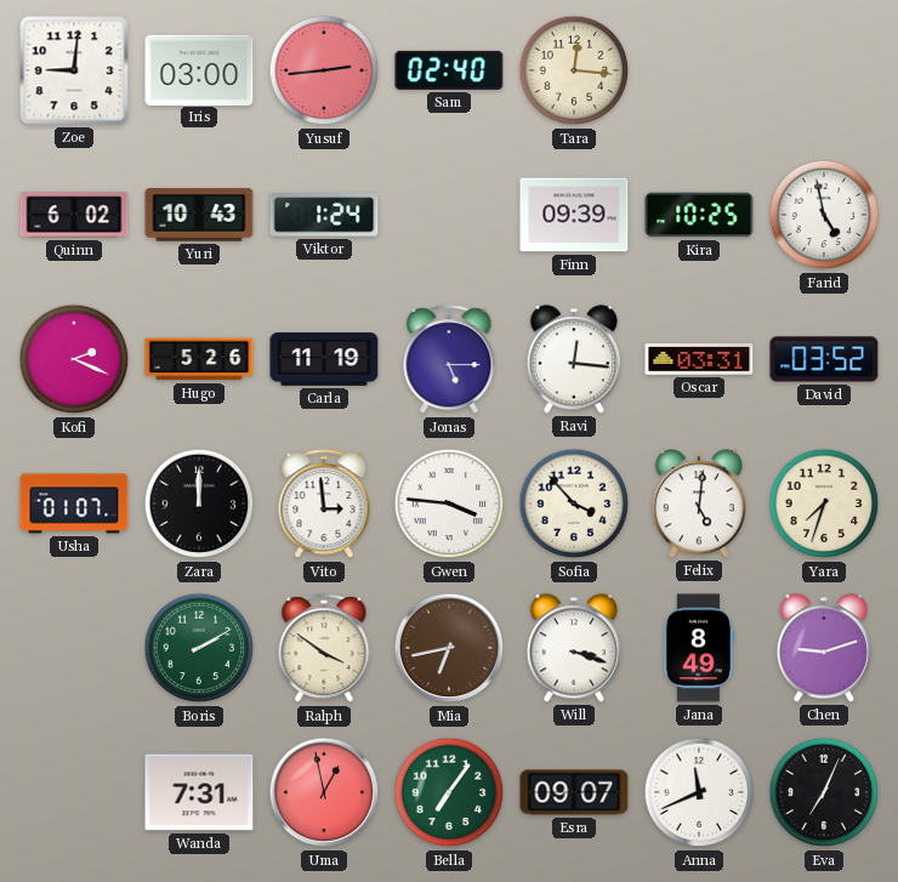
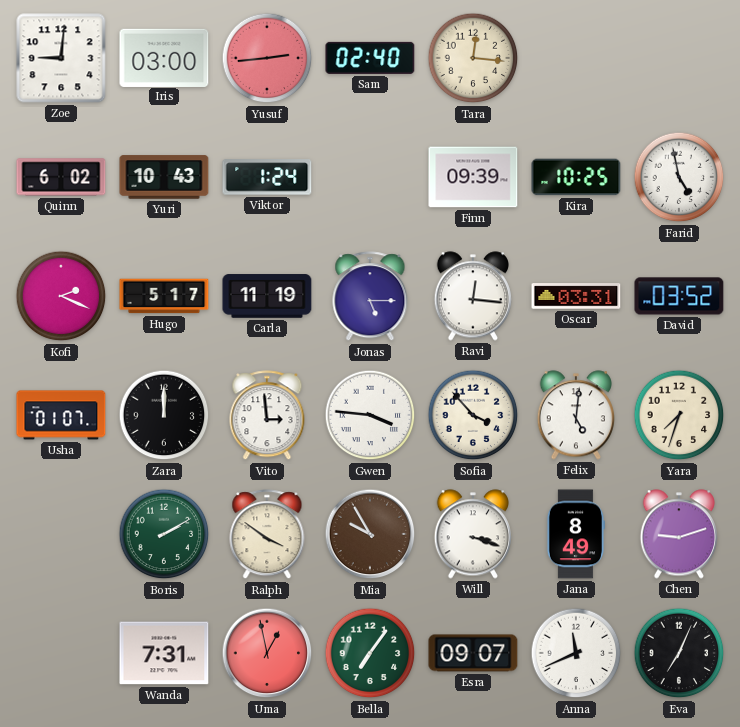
Hugo: 5:26 -> 5:17
Mia: 6:43 -> 9:55
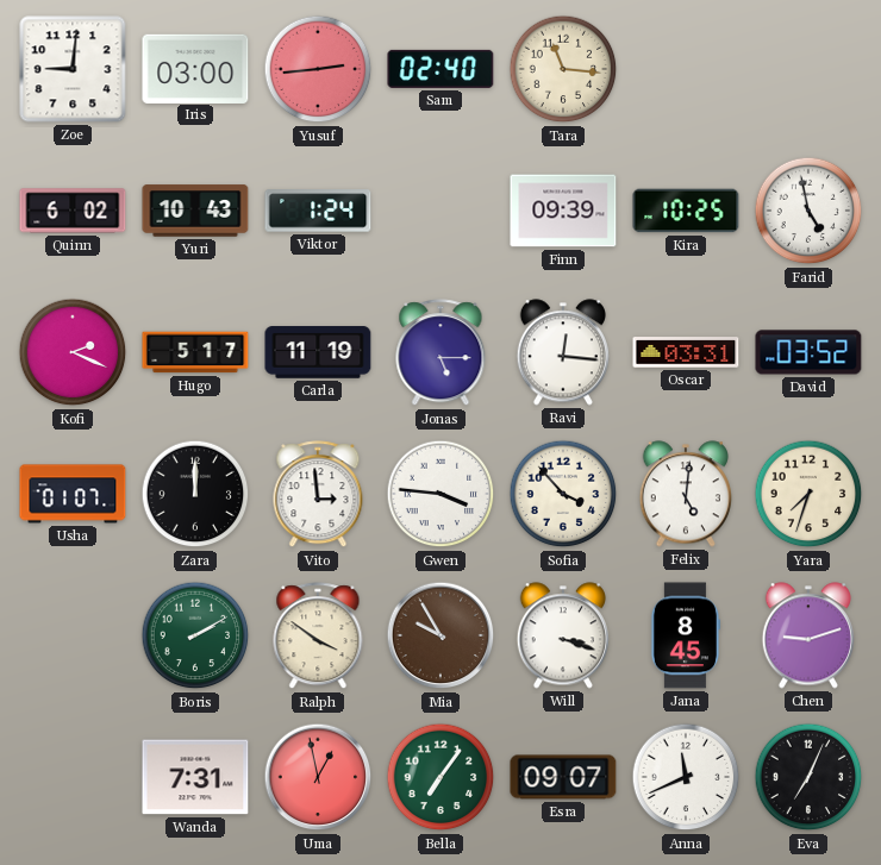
Tara: 12:16 -> 11:16
Jana: 8:49 -> 8:45
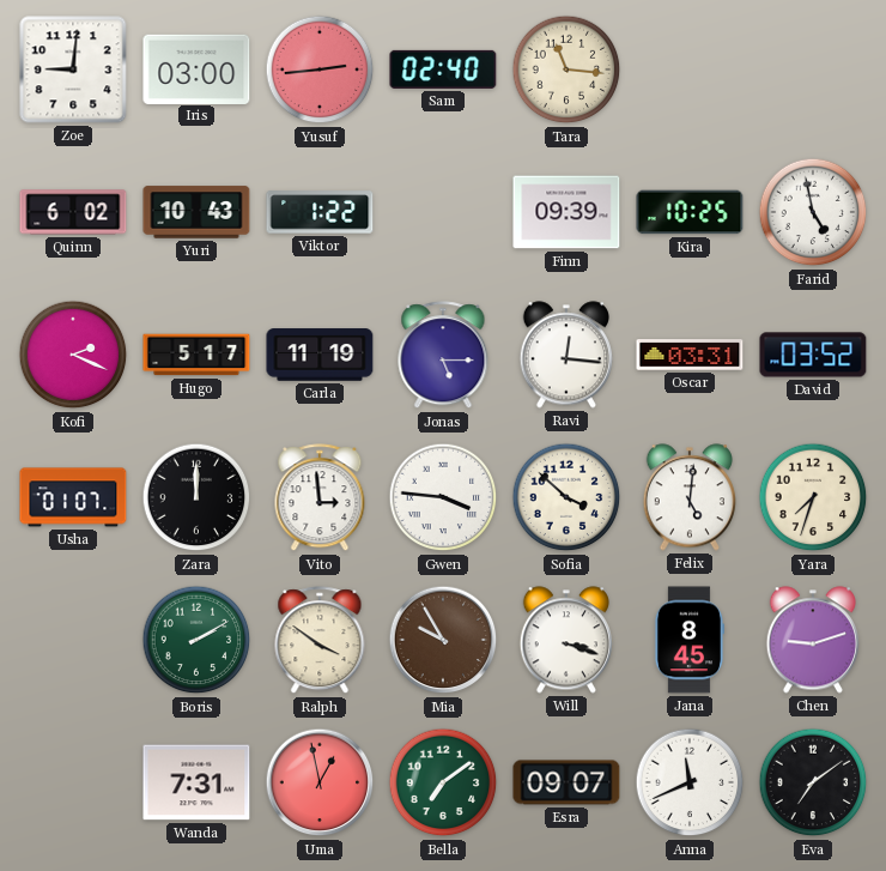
Viktor: 1:24 -> 1:22
Sofia: 3:53 -> 3:52
Bella: 7:06 -> 7:09
Eva: 7:04 -> 7:09
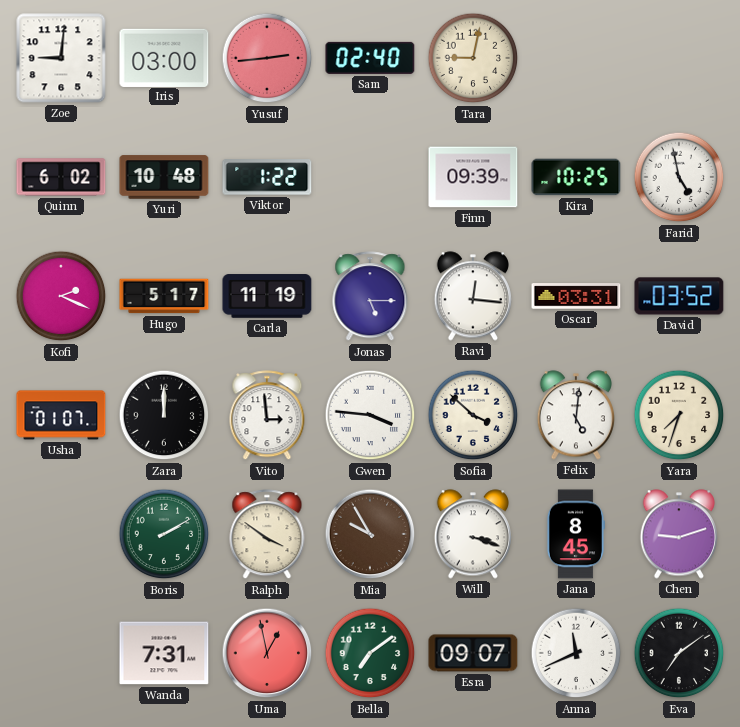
Tara: 11:16 -> 9:02
Yuri: 10:43 -> 10:48
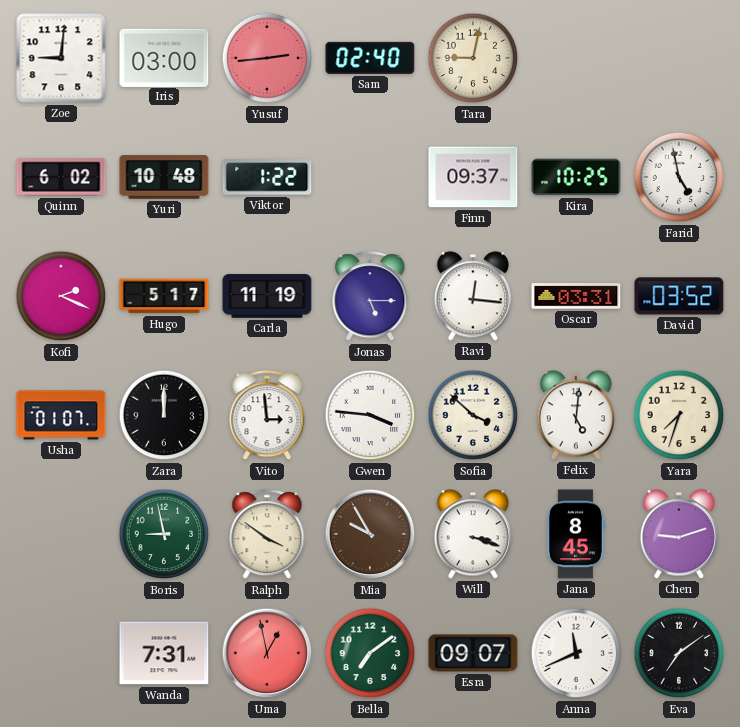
Finn: 09:39 -> 09:37
Boris: 2:10 -> 8:58
